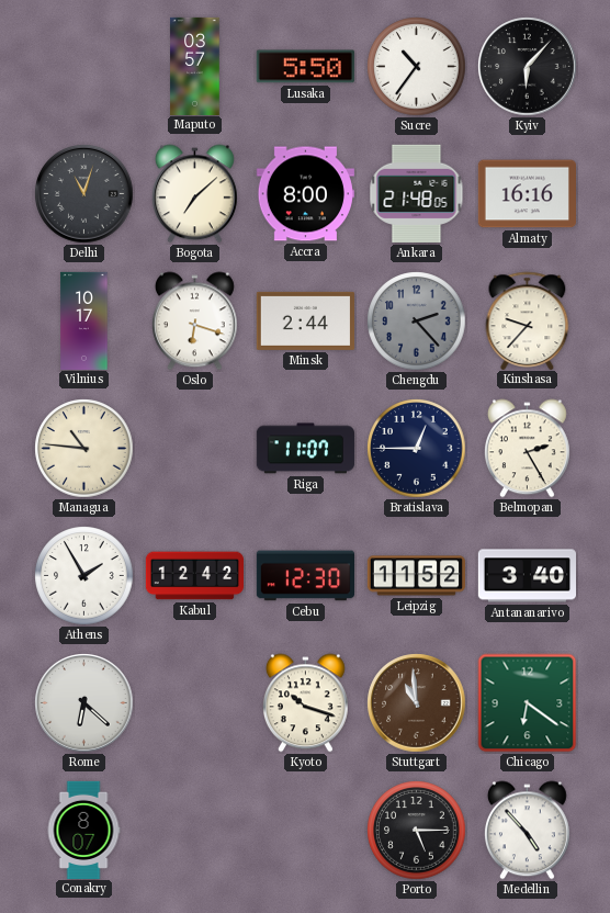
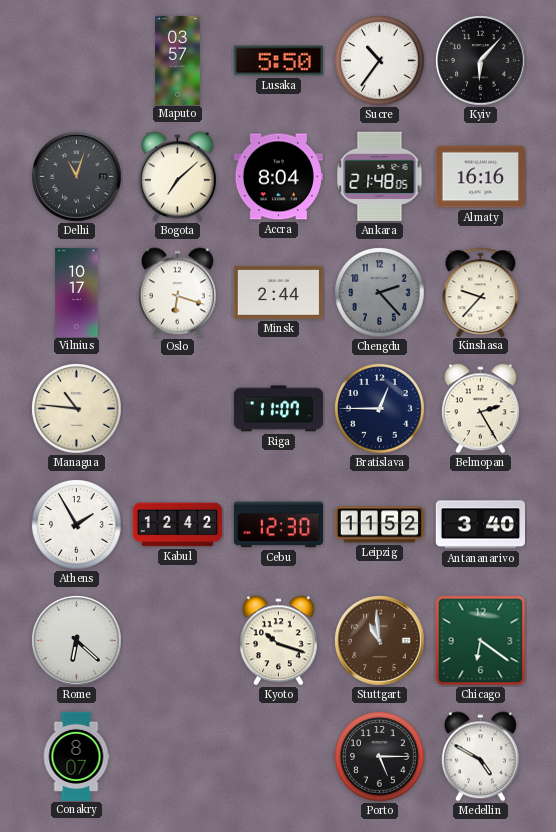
Accra: 8:00 -> 8:04
Medellin: 4:53 -> 4:50
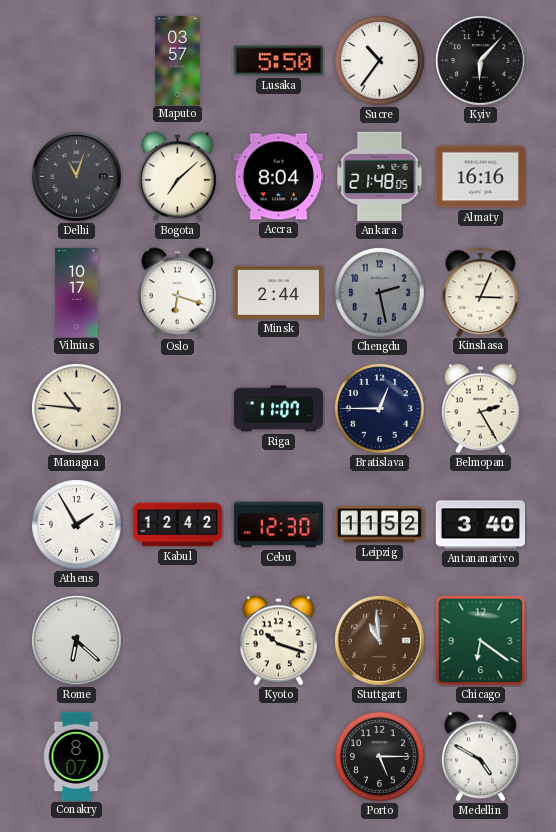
Chengdu: 2:23 -> 2:28
Kinshasa: 9:37 -> 3:04
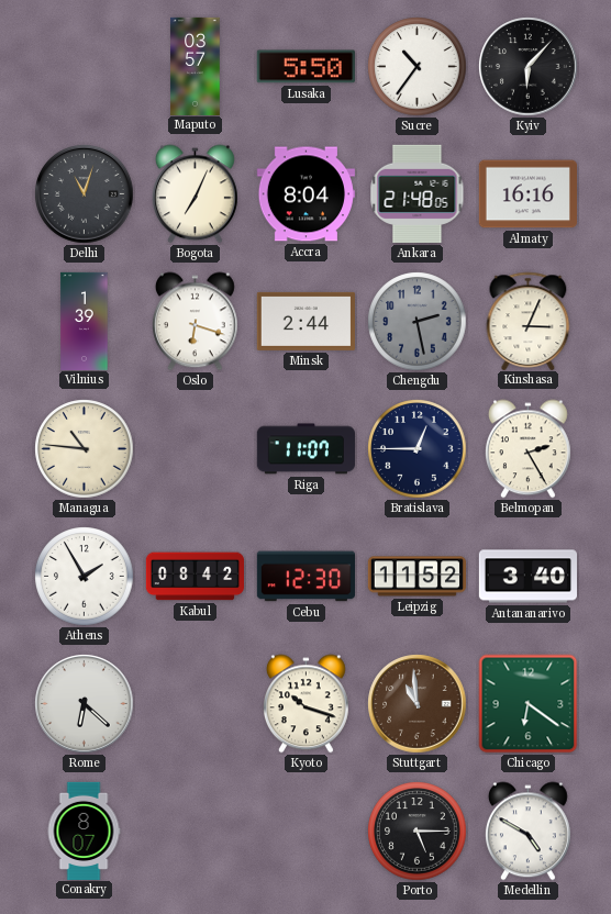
Bogota: 7:08 -> 7:04
Vilnius: 10:17 -> 1:39
Kabul: 12:42 -> 08:42
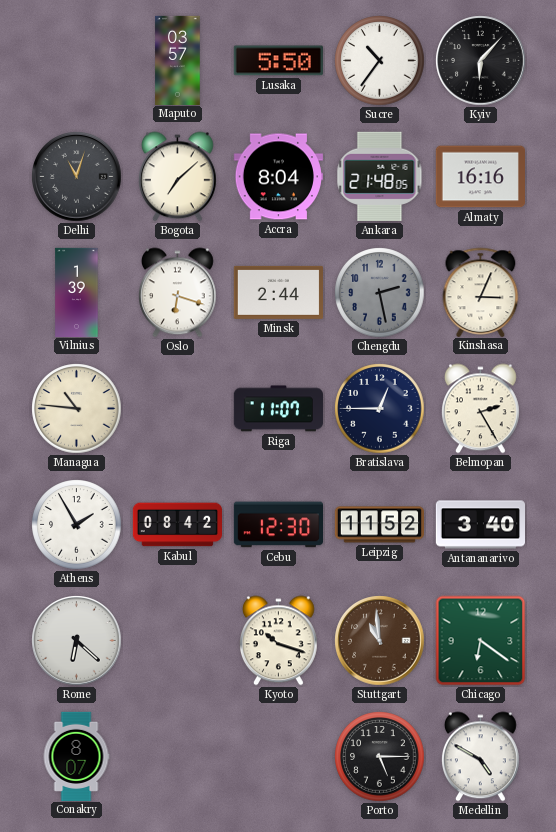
Bogota: 7:04 -> 7:08
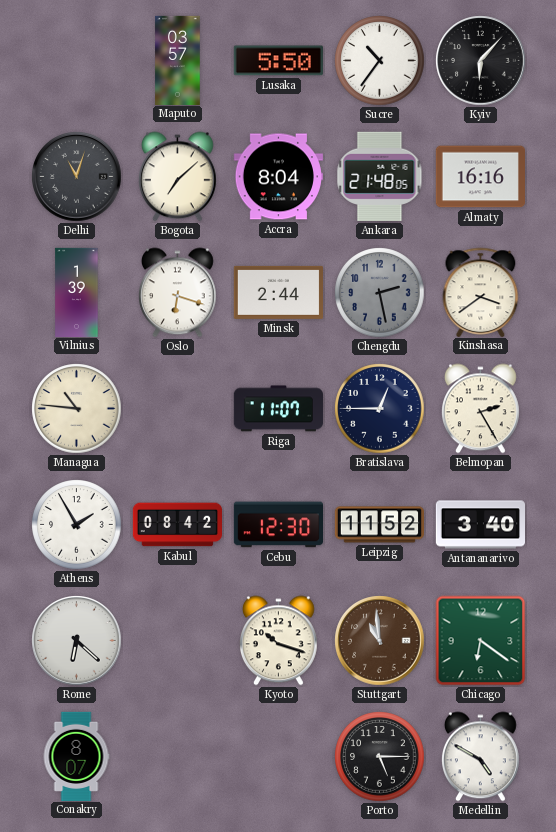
Kinshasa: 3:04 -> 3:39
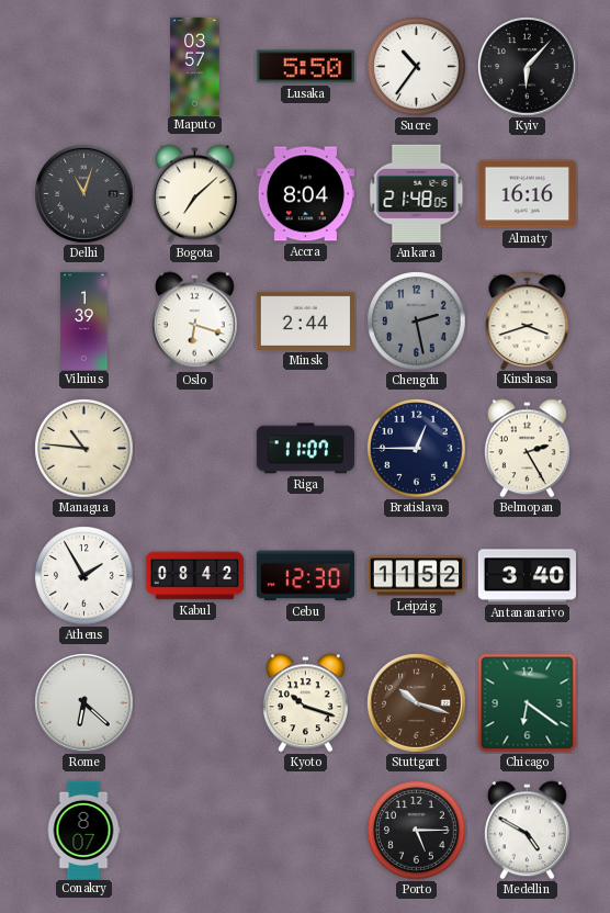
Kinshasa: 3:39 -> 3:42
Stuttgart: 10:59 -> 10:18
